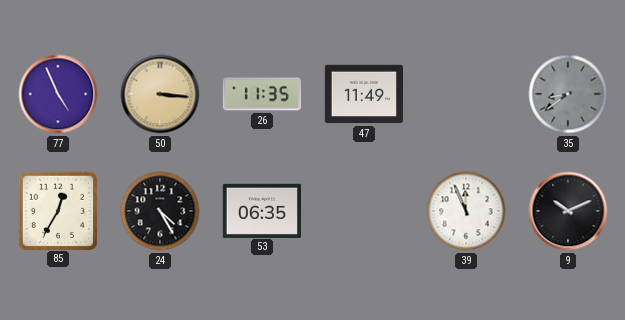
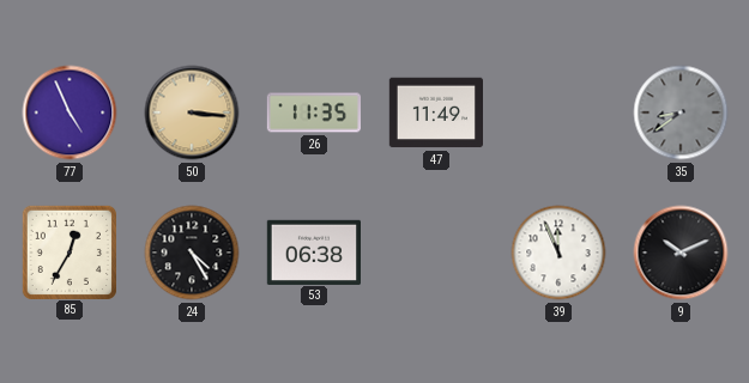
53: 06:35 -> 06:38
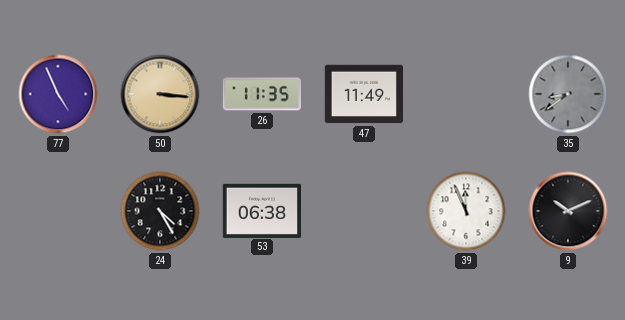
85: 12:35 -> none
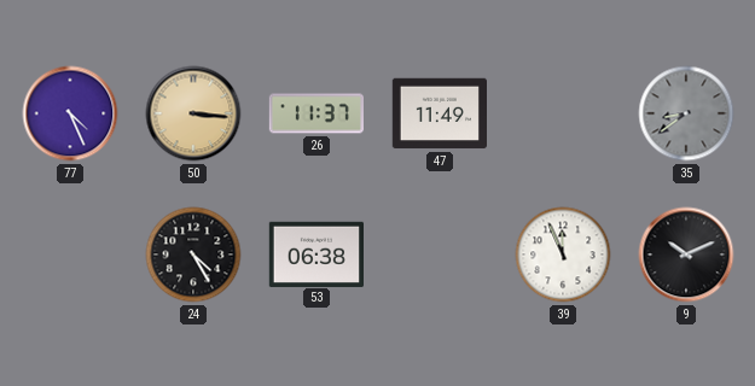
77: 4:56 -> 4:26
26: 11:35 -> 11:37
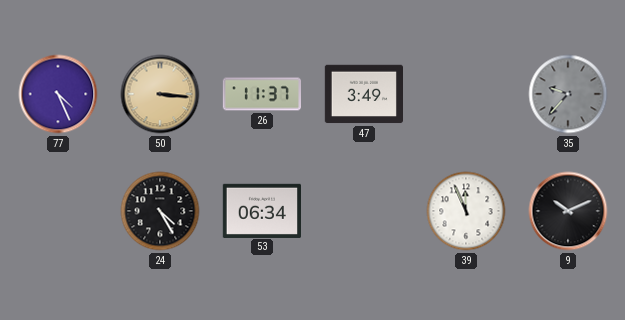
47: 11:49 -> 3:49
35: 8:39 -> 9:37
53: 06:38 -> 06:34
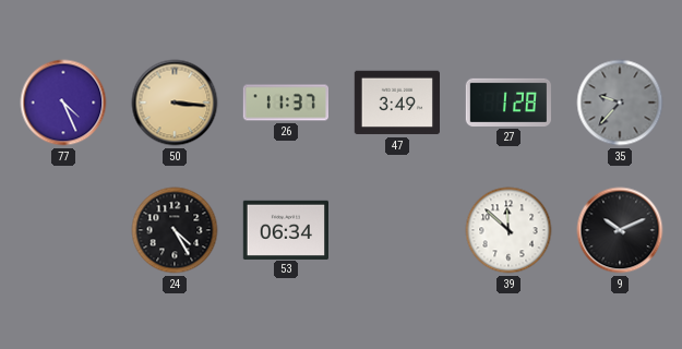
27: none -> 1:28
39: 11:56 -> 11:52
